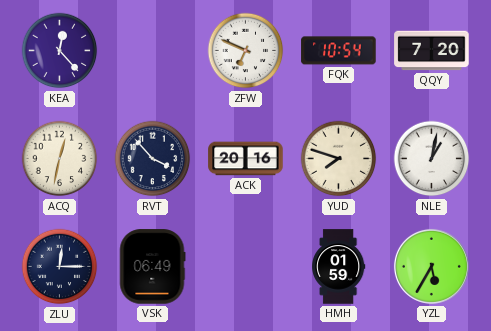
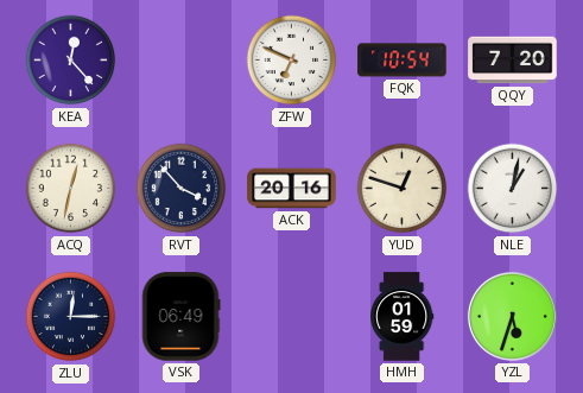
YUD: 7:48 -> 12:48
YZL: 5:35 -> 5:33
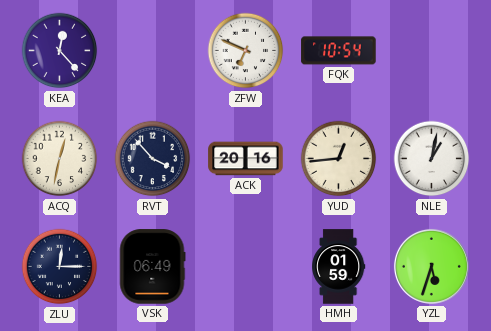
QQY: 7:20 -> none
YUD: 12:48 -> 12:44
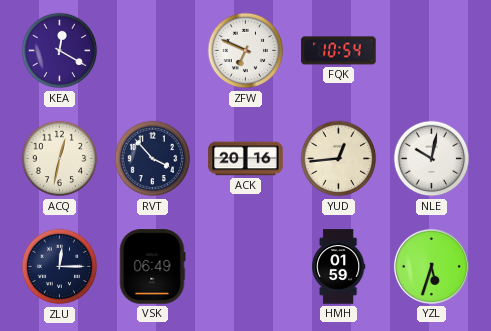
KEA: 12:23 -> 12:20
NLE: 1:02 -> 10:02
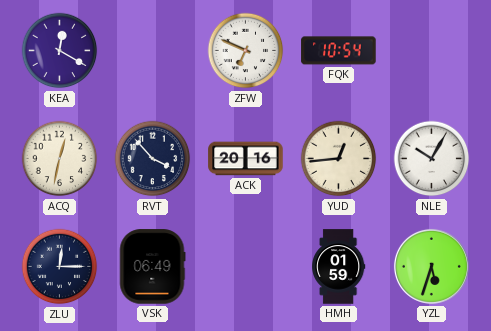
NLE: 10:02 -> 10:05
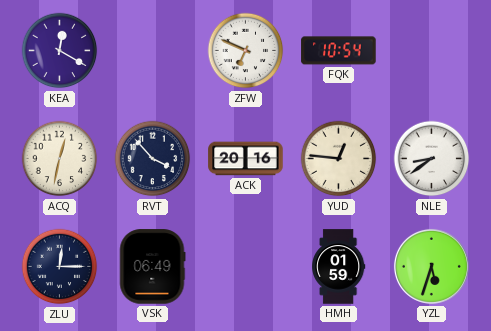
YUD: 12:44 -> 12:46
NLE: 10:05 -> 8:39
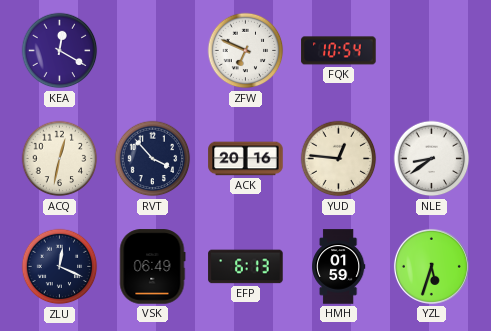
ZLU: 12:15 -> 12:19
EFP: none -> 6:13
